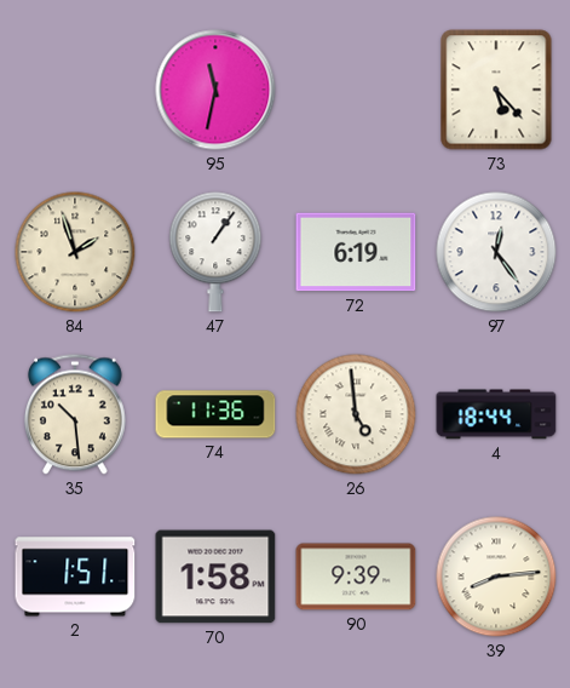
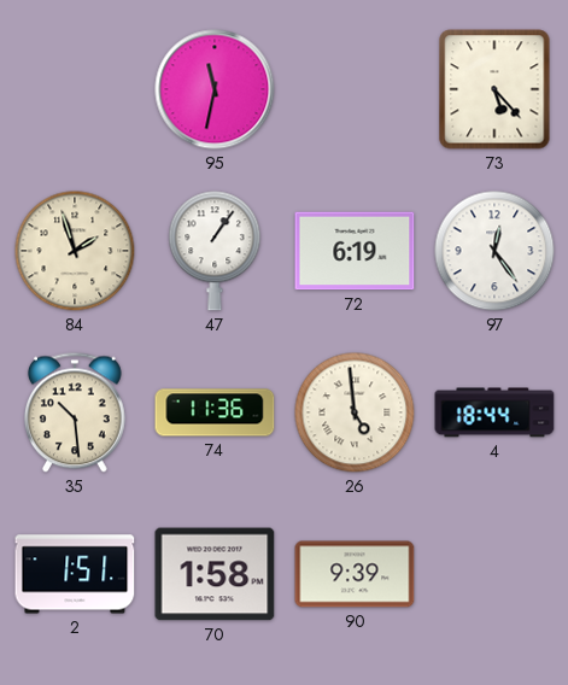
39: 8:14 -> none
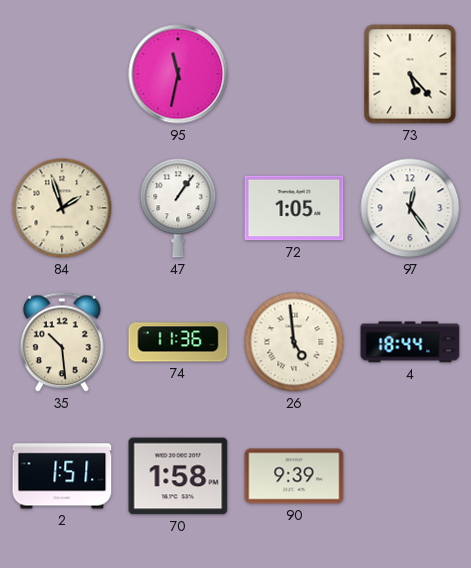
72: 6:19 -> 1:05
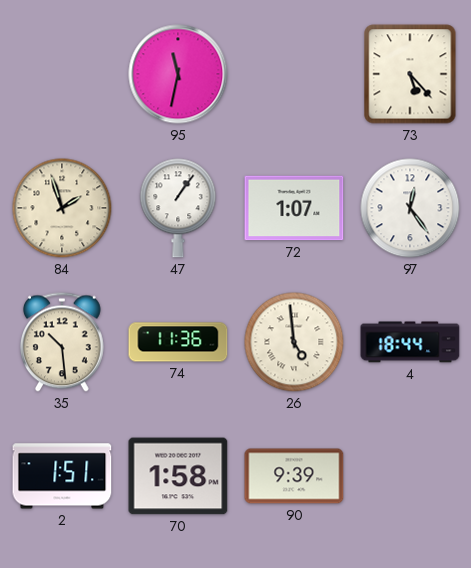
72: 1:05 -> 1:07
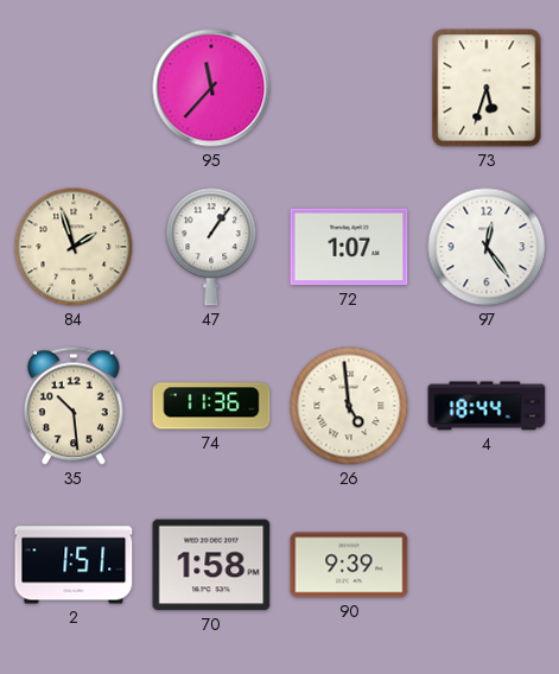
95: 11:32 -> 11:37
73: 5:23 -> 5:33
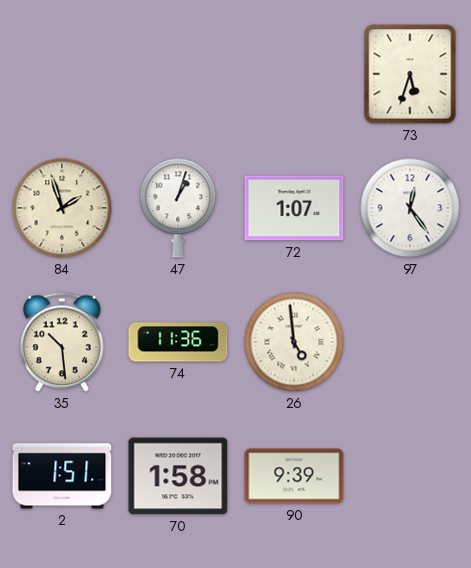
95: 11:37 -> none
47: 1:06 -> 1:03
4: 18:44 -> none
